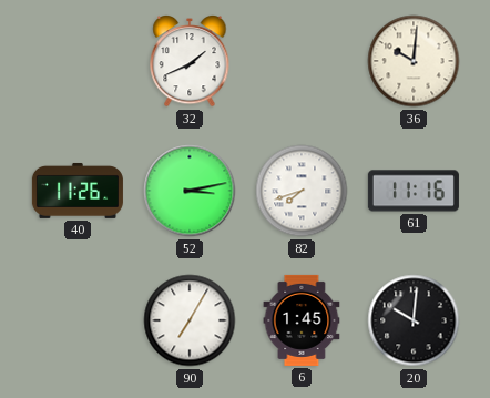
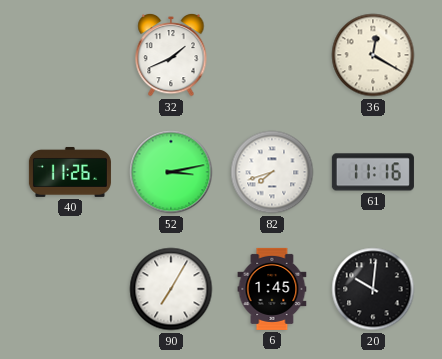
36: 10:01 -> 12:20
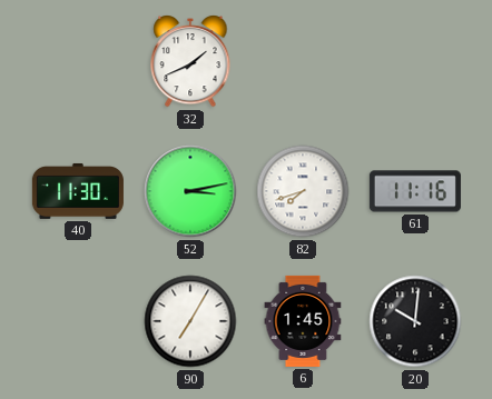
36: 12:20 -> none
40: 11:26 -> 11:30
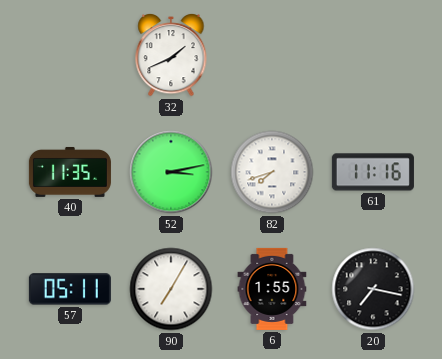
40: 11:30 -> 11:35
57: none -> 05:11
6: 1:45 -> 1:55
20: 10:01 -> 7:17
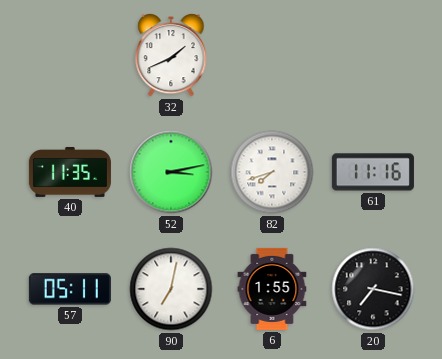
90: 7:05 -> 7:02
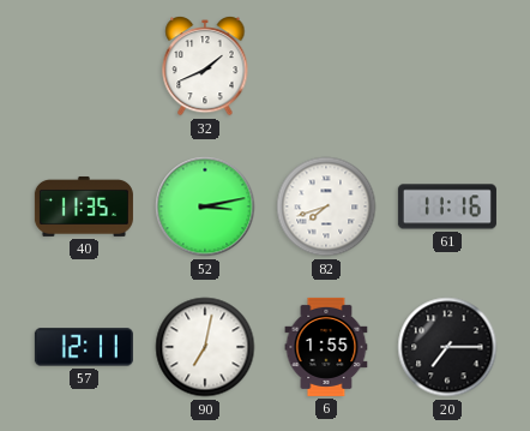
57: 05:11 -> 12:11
20: 7:17 -> 7:15
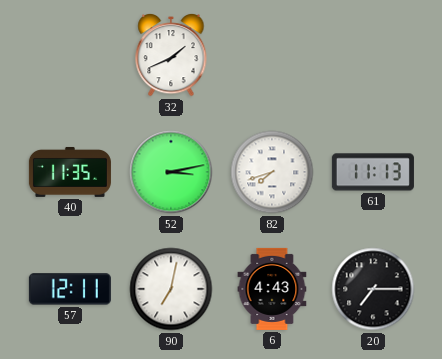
61: 11:16 -> 11:13
6: 1:55 -> 4:43
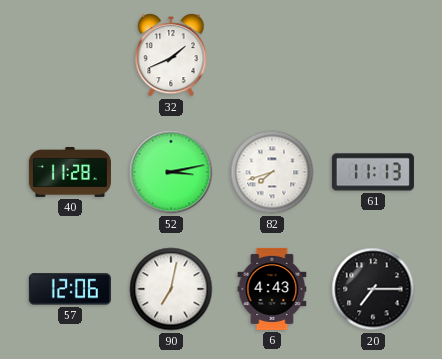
40: 11:35 -> 11:28
57: 12:11 -> 12:06
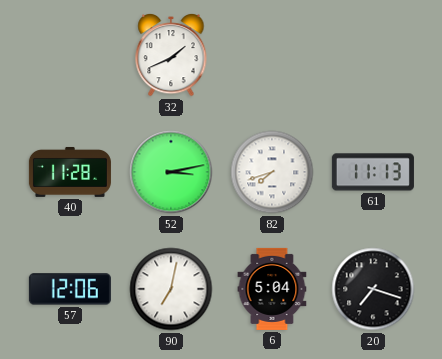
6: 4:43 -> 5:04
20: 7:15 -> 7:18
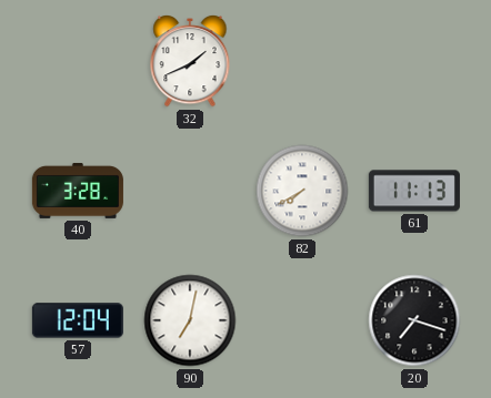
40: 11:28 -> 3:28
52: 3:13 -> none
82: 7:42 -> 7:40
57: 12:06 -> 12:04
6: 5:04 -> none
